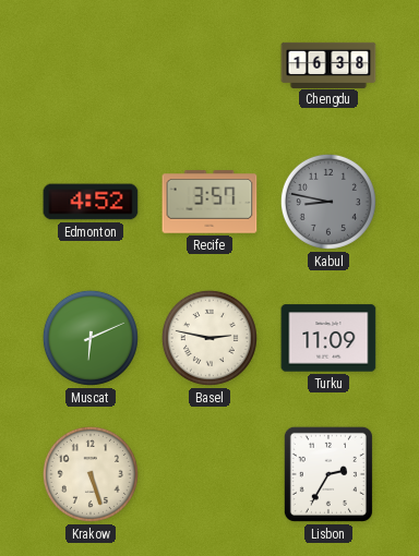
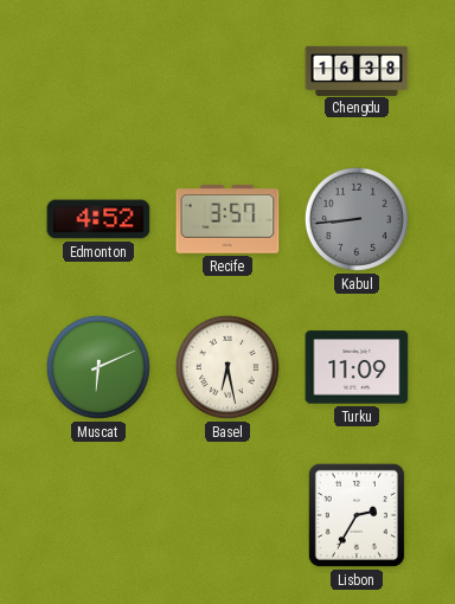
Kabul: 8:47 -> 8:44
Basel: 2:47 -> 6:28
Krakow: 5:27 -> none
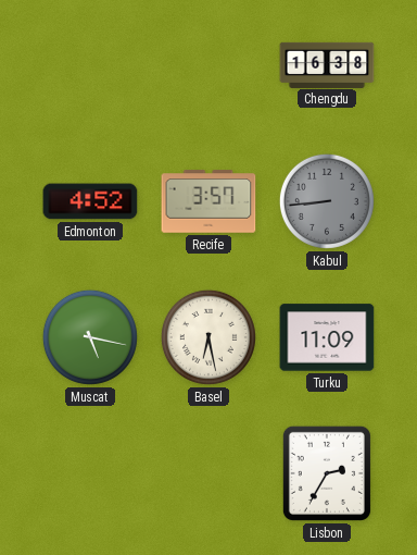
Muscat: 6:11 -> 5:17
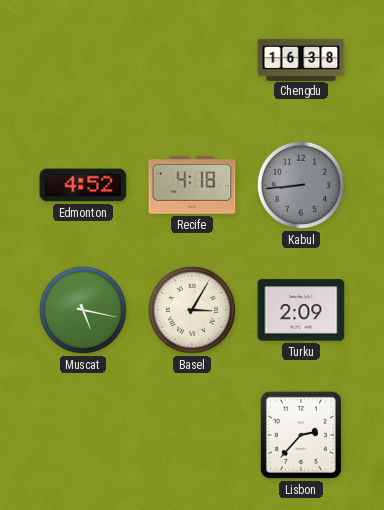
Recife: 3:57 -> 4:18
Basel: 6:28 -> 3:05
Turku: 11:09 -> 2:09
Lisbon: 2:35 -> 2:37
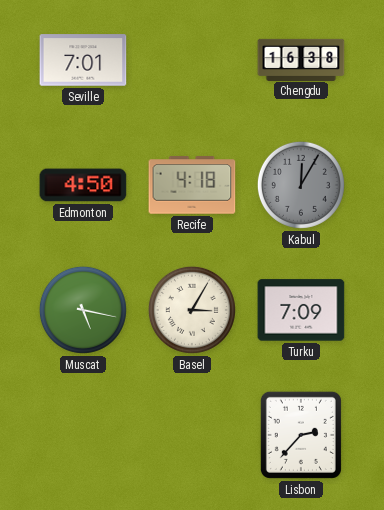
Seville: none -> 7:01
Edmonton: 4:52 -> 4:50
Kabul: 8:44 -> 12:05
Turku: 2:09 -> 7:09
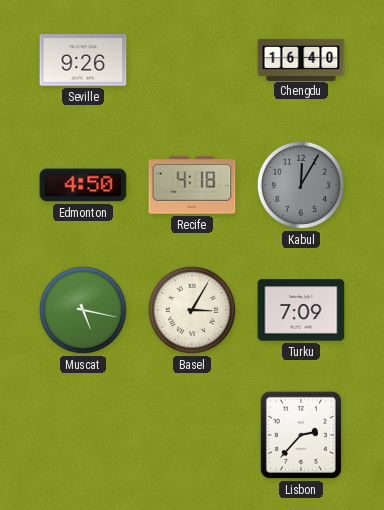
Seville: 7:01 -> 9:26
Chengdu: 16:38 -> 16:40
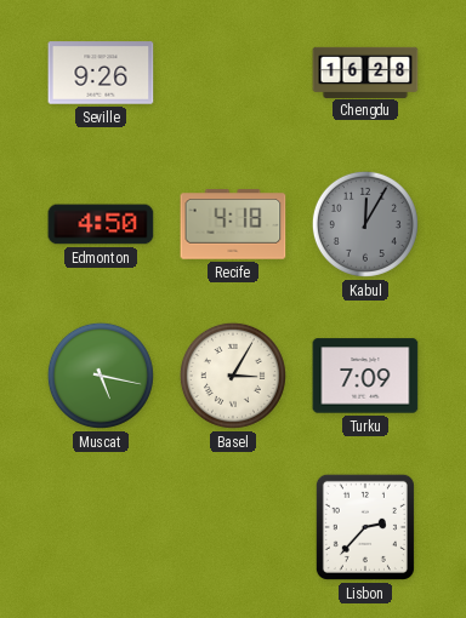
Chengdu: 16:40 -> 16:28
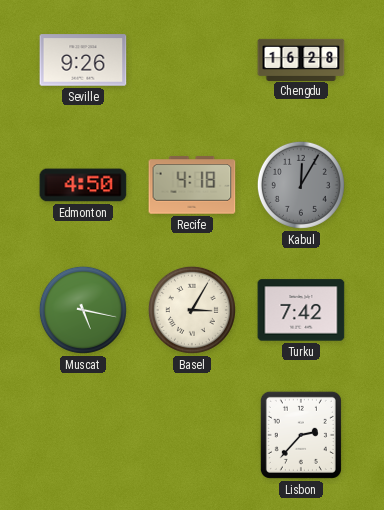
Turku: 7:09 -> 7:42
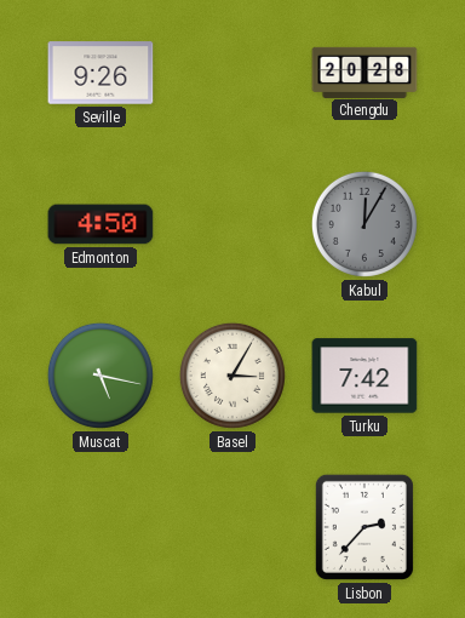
Chengdu: 16:28 -> 20:28
Recife: 4:18 -> none
